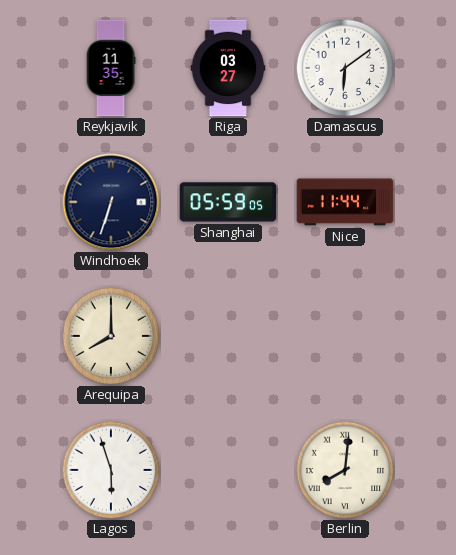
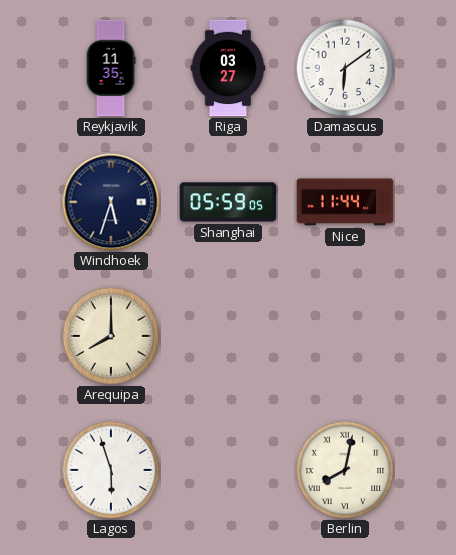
Windhoek: 6:33 -> 5:33
Berlin: 8:01 -> 8:02
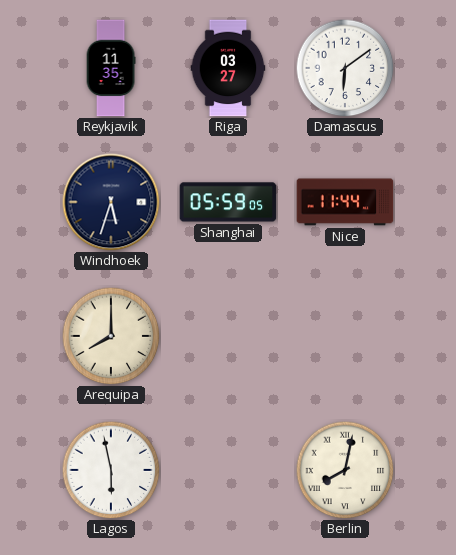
Lagos: 5:57 -> 5:58
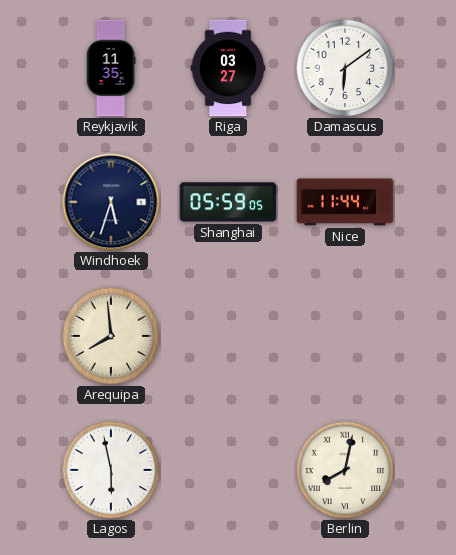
Arequipa: 8:00 -> 7:59
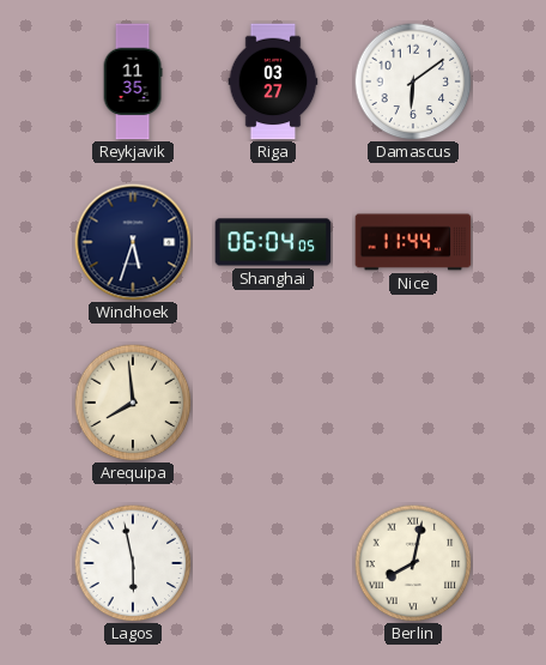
Shanghai: 05:59 -> 06:04
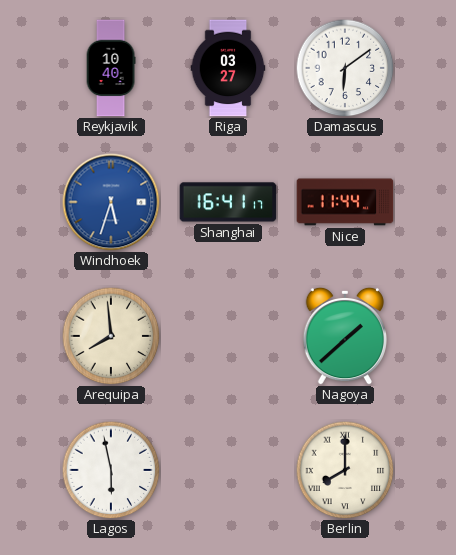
Reykjavik: 11:35 -> 10:40
Windhoek dial: navy -> blue
Shanghai: 06:04 -> 16:41
Nagoya: none -> 1:38
Berlin: 8:02 -> 8:00
